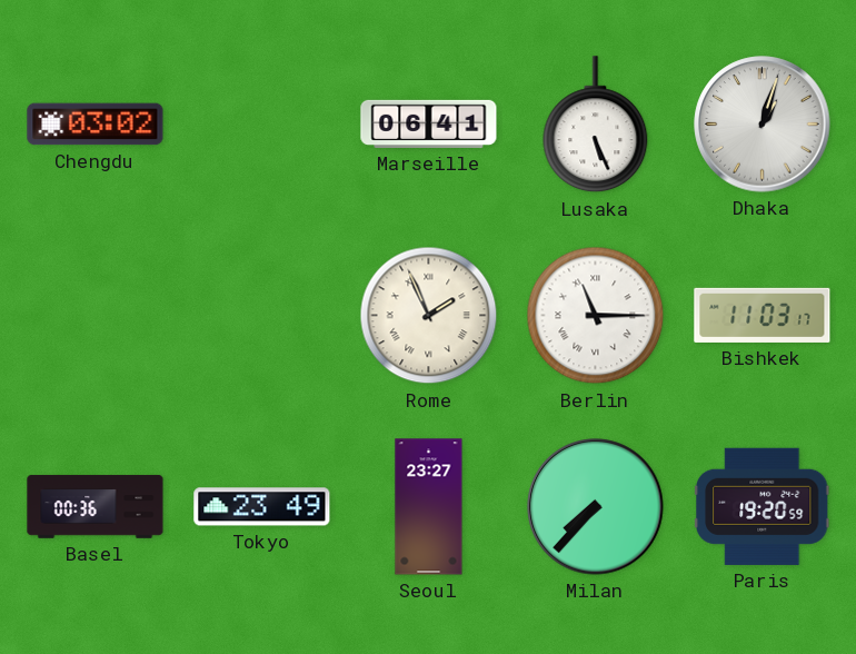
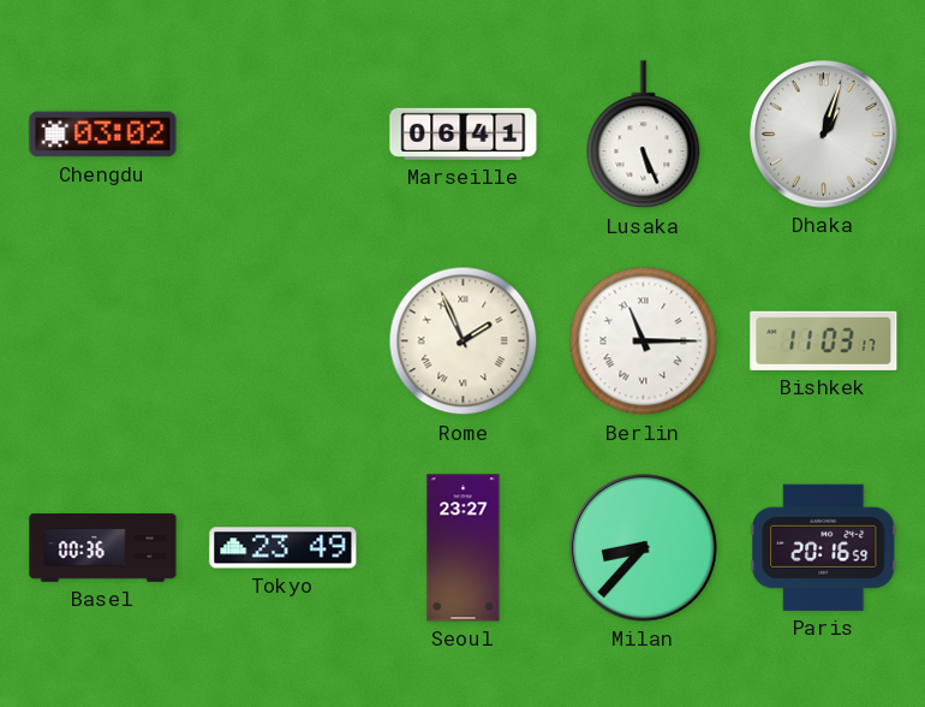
Milan: 7:37 -> 8:37
Paris: 19:20 -> 20:16
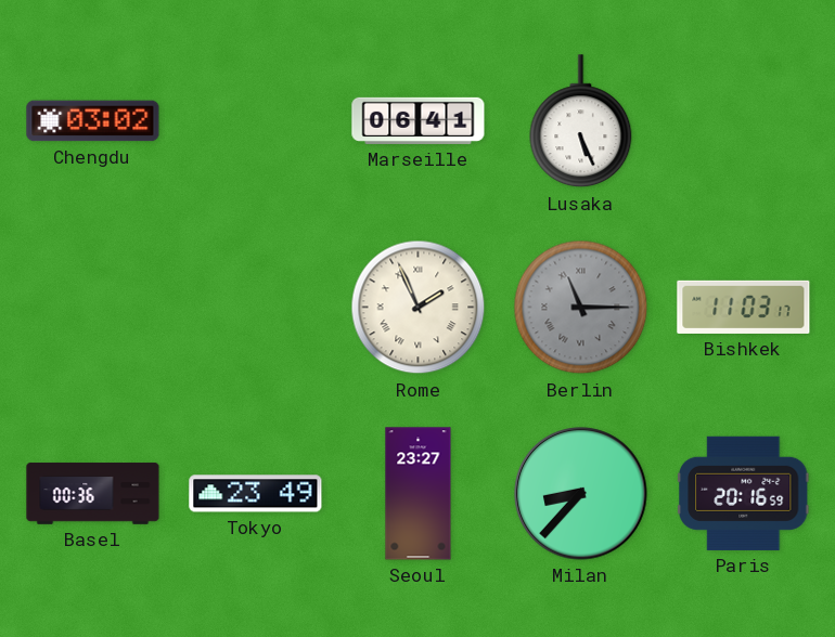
Dhaka: 1:03 -> none
Berlin dial: white -> grey
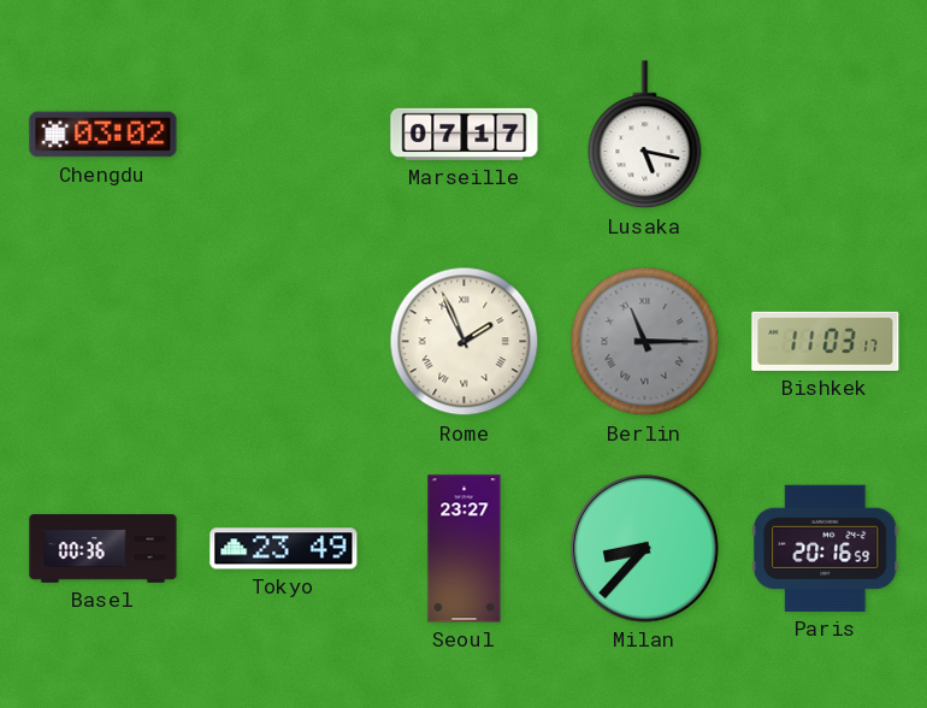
Marseille: 06:41 -> 07:17
Lusaka: 5:26 -> 5:17
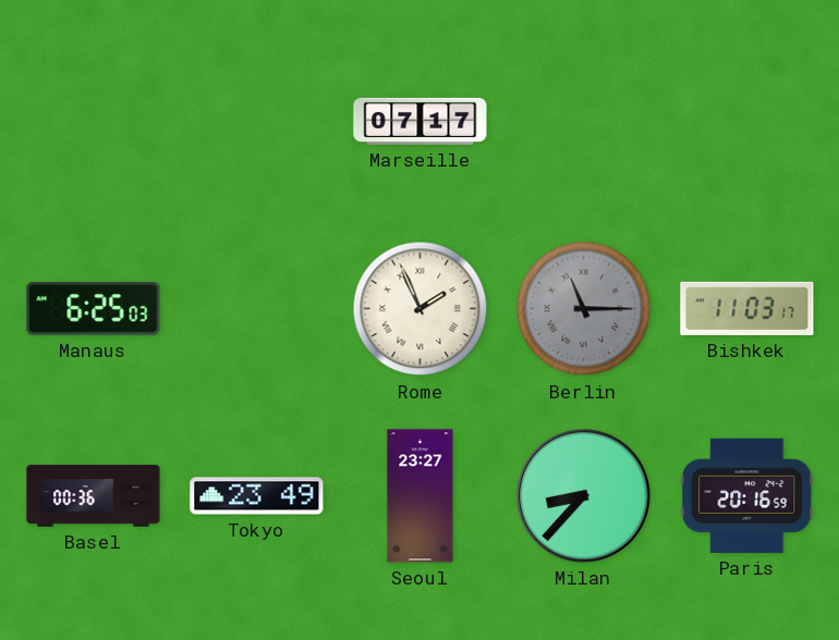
Chengdu: 03:02 -> none
Lusaka: 5:17 -> none
Manaus: none -> 6:25
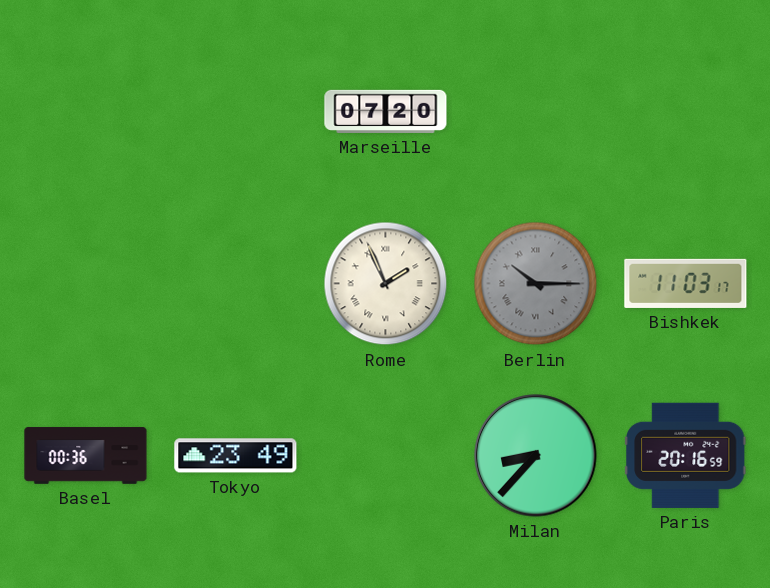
Marseille: 07:17 -> 07:20
Manaus: 6:25 -> none
Berlin: 11:15 -> 10:15
Seoul: 23:27 -> none
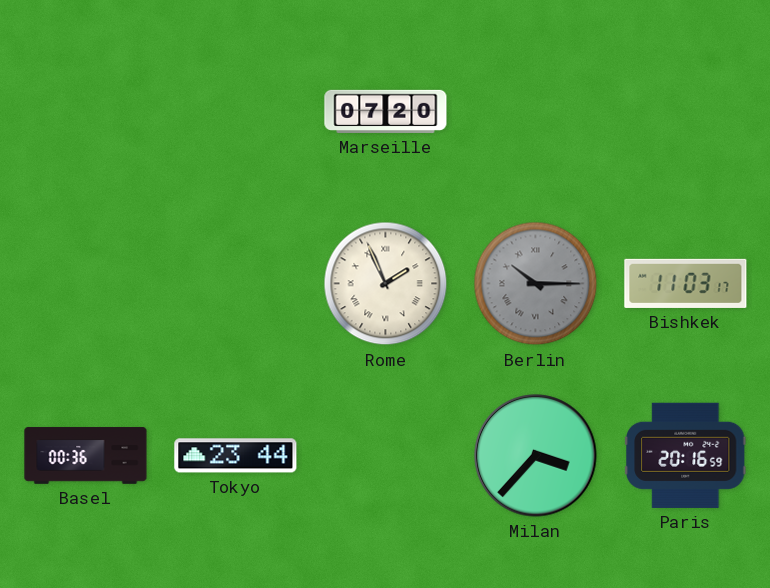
Tokyo: 23:49 -> 23:44
Milan: 8:37 -> 3:37
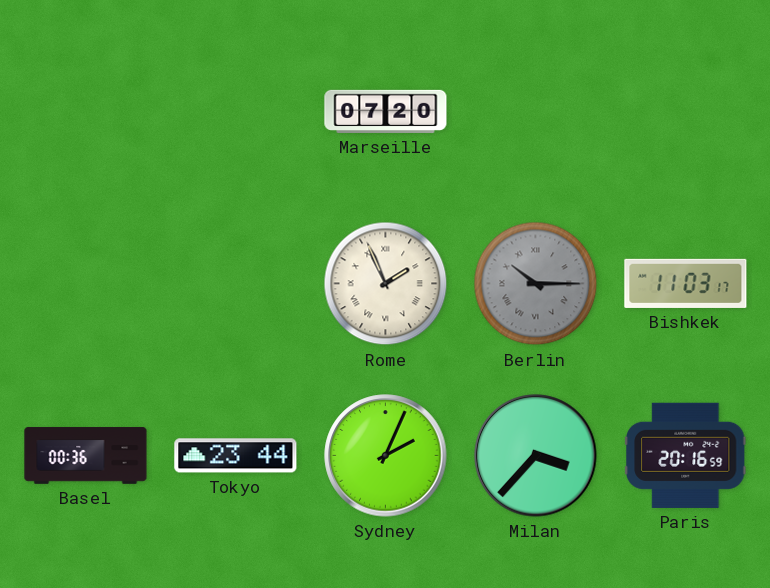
Sydney: none -> 2:04
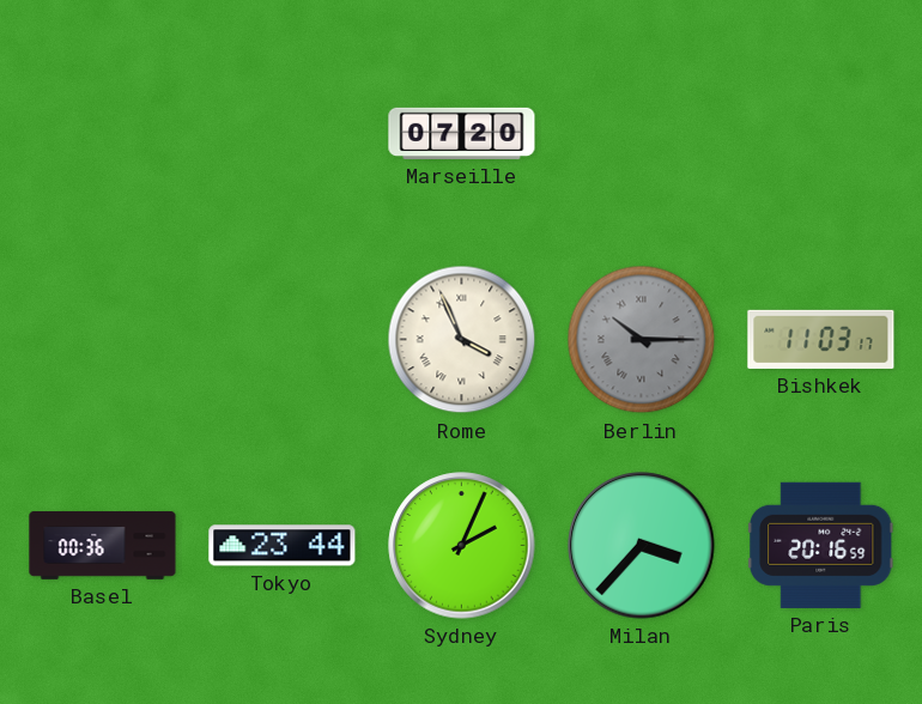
Rome: 1:56 -> 3:56
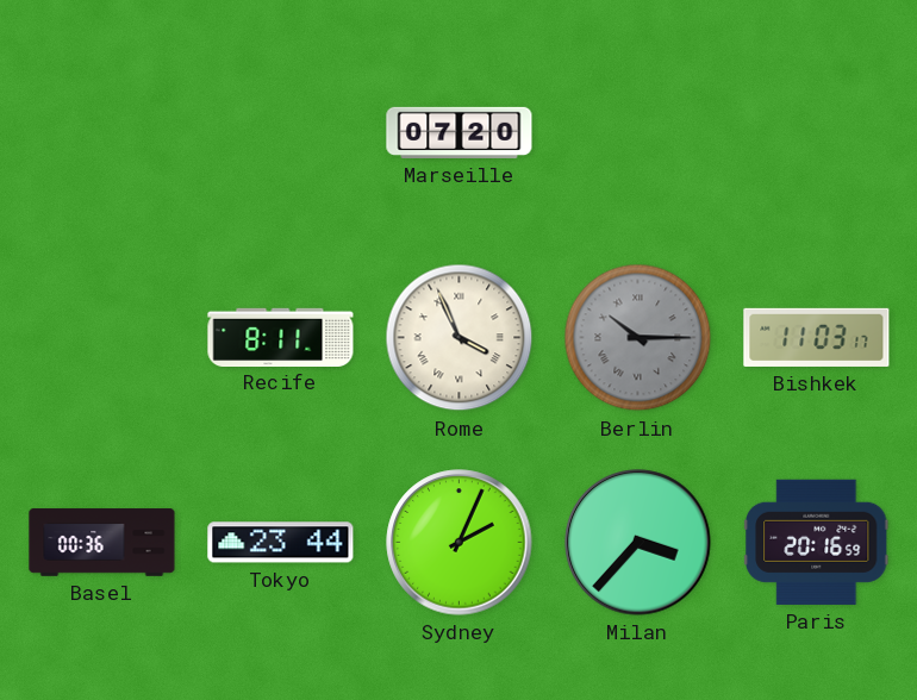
Recife: none -> 8:11
